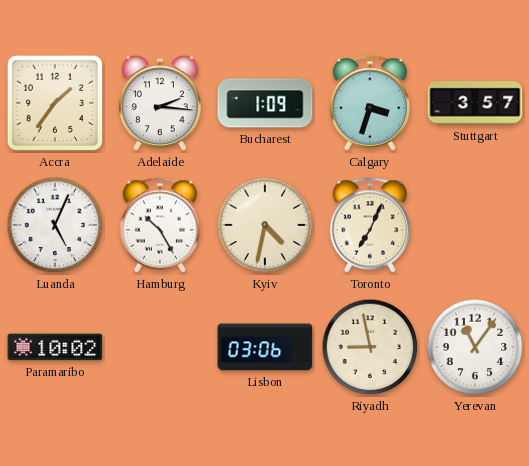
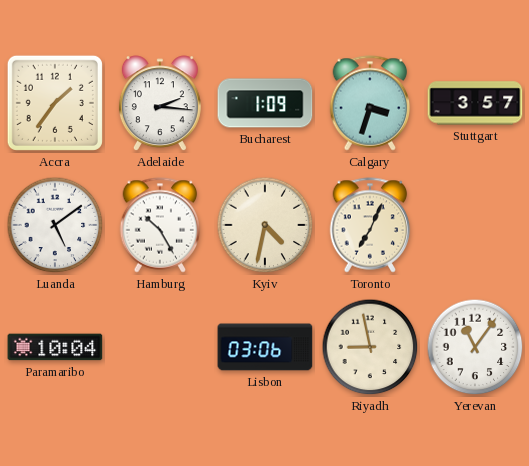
Luanda: 5:04 -> 5:09
Paramaribo: 10:02 -> 10:04
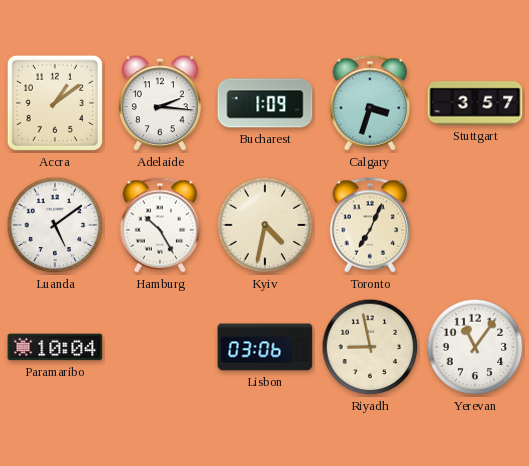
Accra: 1:36 -> 1:09
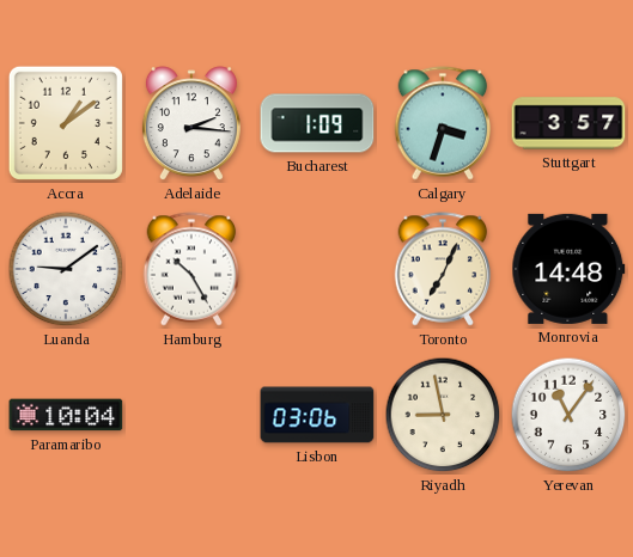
Luanda: 5:09 -> 9:09
Kyiv: 4:32 -> none
Monrovia: none -> 14:48
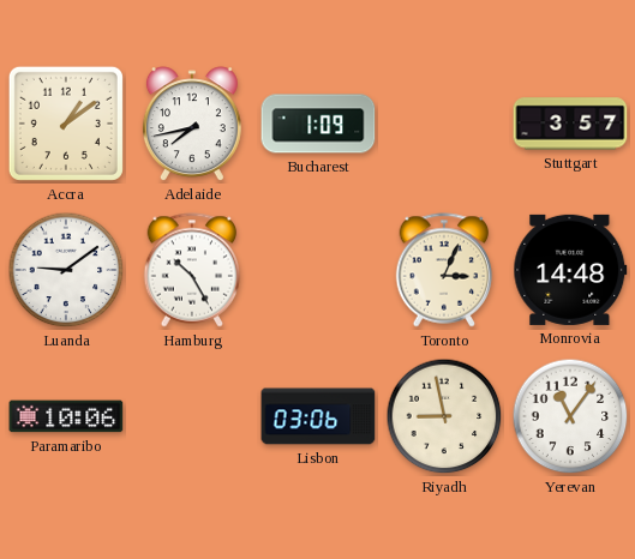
Adelaide: 2:16 -> 7:43
Calgary: 3:33 -> none
Toronto: 7:04 -> 3:04
Paramaribo: 10:04 -> 10:06
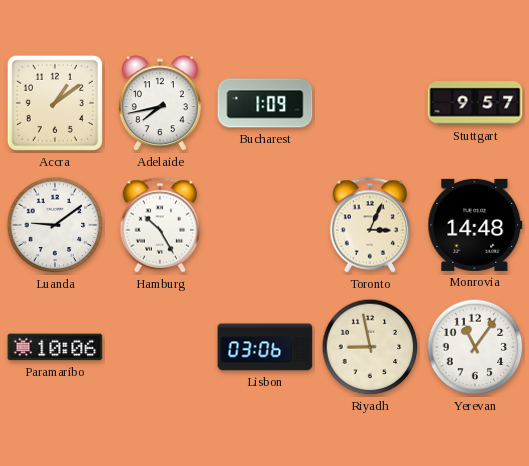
Stuttgart: 3:57 -> 9:57
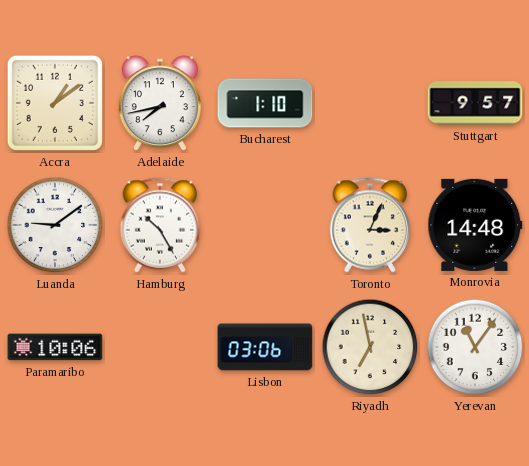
Bucharest: 1:09 -> 1:10
Riyadh: 8:58 -> 6:58
